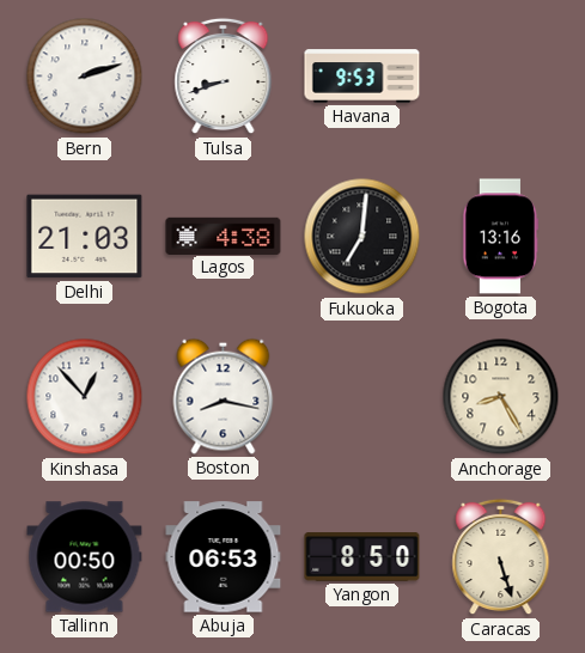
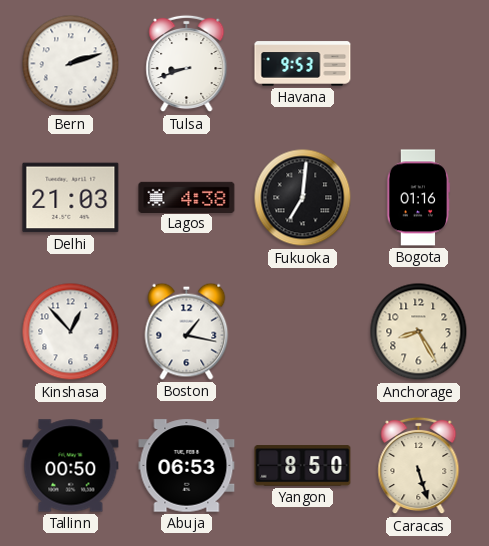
Bogota: 13:16 -> 01:16
Boston: 8:17 -> 1:17
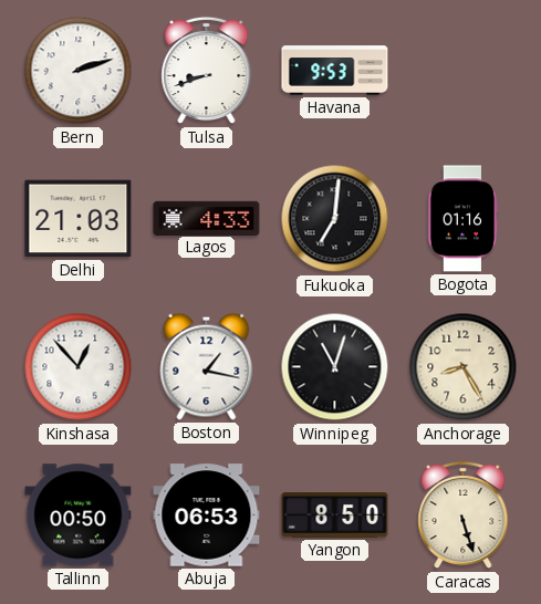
Lagos: 4:38 -> 4:33
Winnipeg: none -> 11:03
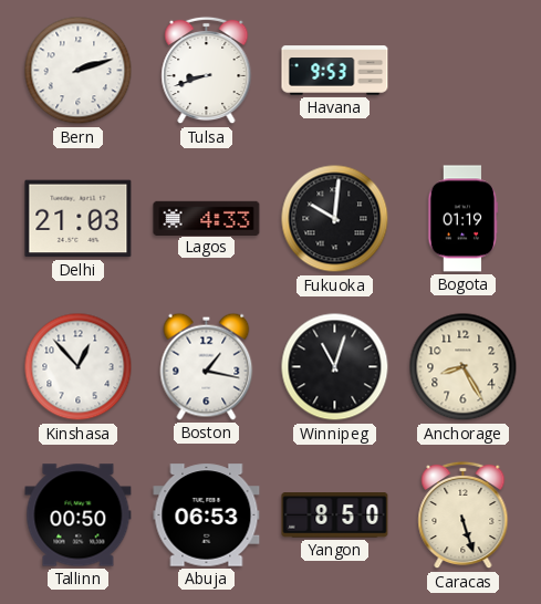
Fukuoka: 7:01 -> 10:01
Bogota: 01:16 -> 01:19
